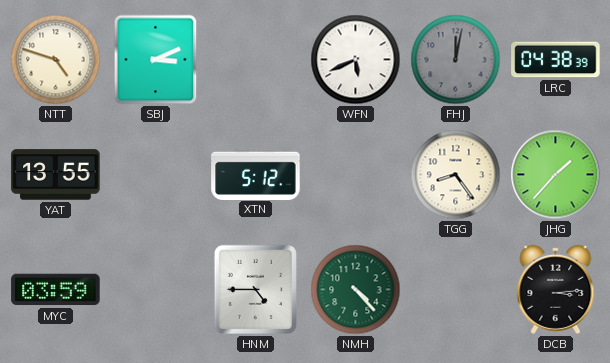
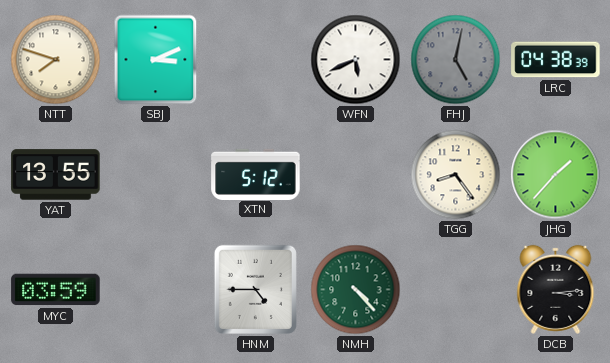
NTT: 4:48 -> 7:48
FHJ: 12:02 -> 5:02
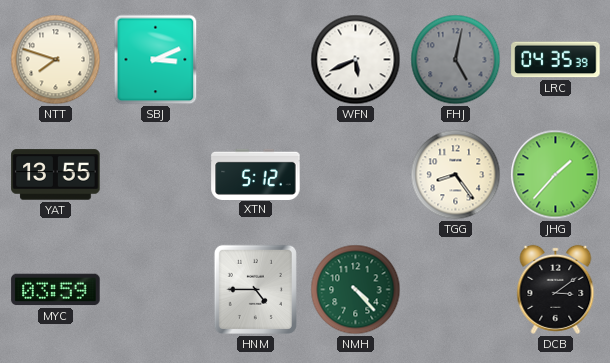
LRC: 04:38 -> 04:35
DCB: 3:14 -> 3:09
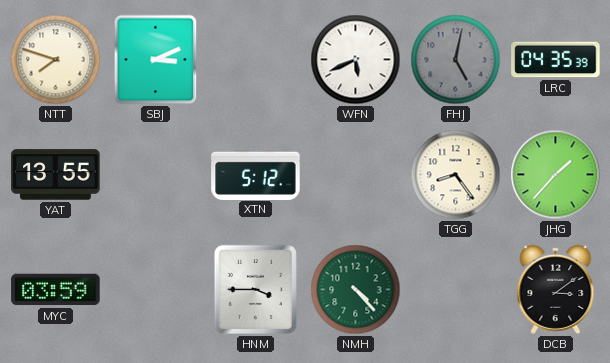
HNM: 4:45 -> 3:45
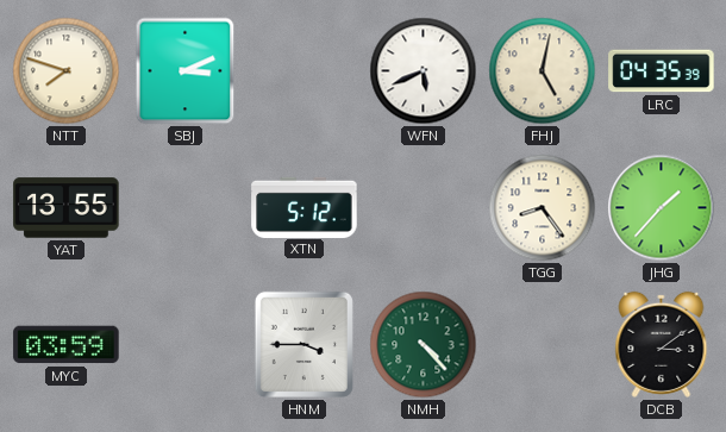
FHJ dial: grey -> cream
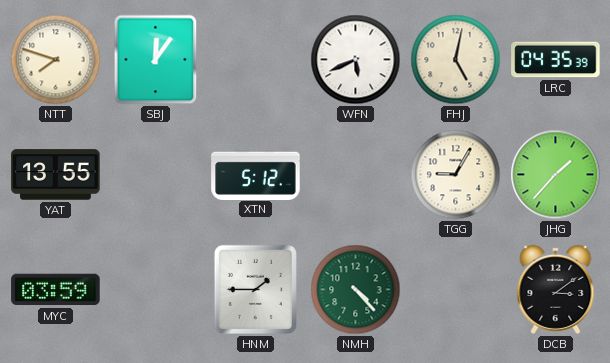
SBJ: 3:11 -> 12:06
TGG: 8:24 -> 9:05
HNM: 3:45 -> 1:45
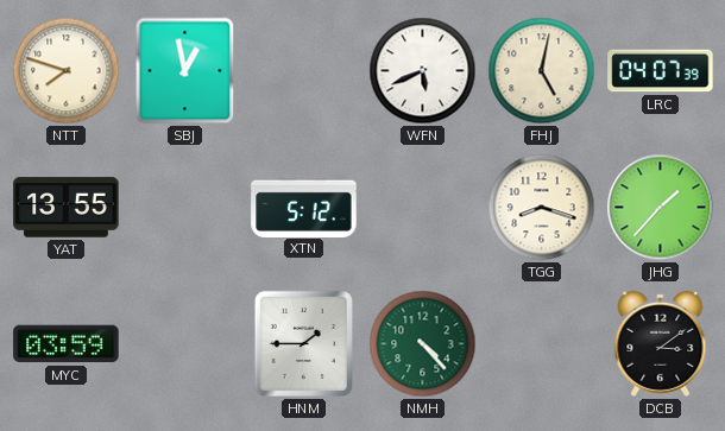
SBJ: 12:06 -> 12:58
LRC: 04:35 -> 04:07
TGG: 9:05 -> 8:18
